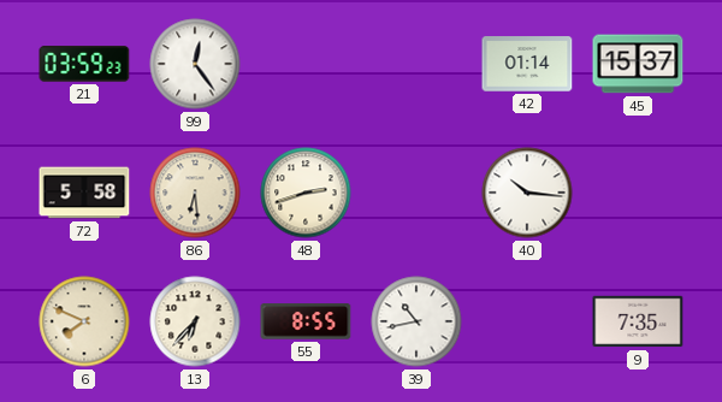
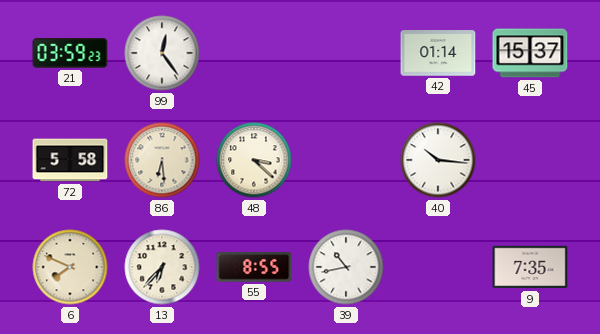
48: 2:42 -> 3:22
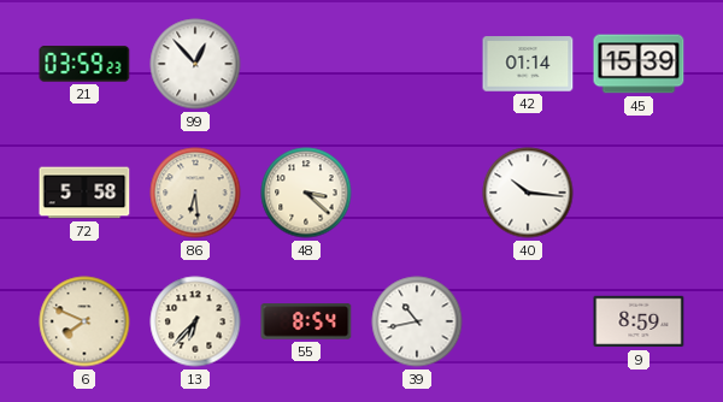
99: 12:24 -> 12:53
45: 15:37 -> 15:39
55: 8:55 -> 8:54
9: 7:35 -> 8:59
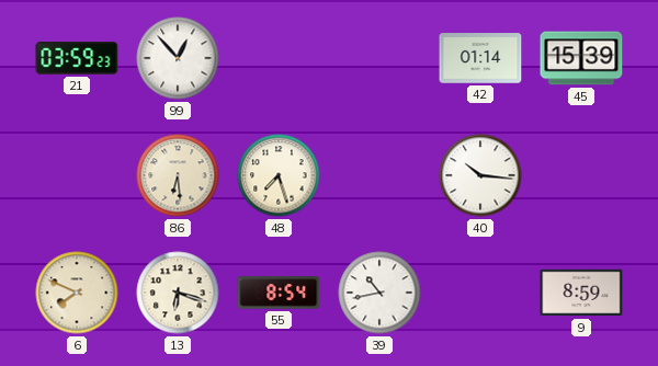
72: 5:58 -> none
48: 3:22 -> 7:27
13: 6:37 -> 6:18
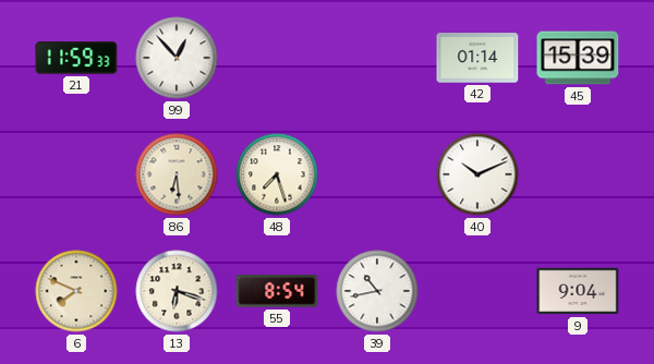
21: 03:59 -> 11:59
40: 10:16 -> 10:11
9: 8:59 -> 9:04
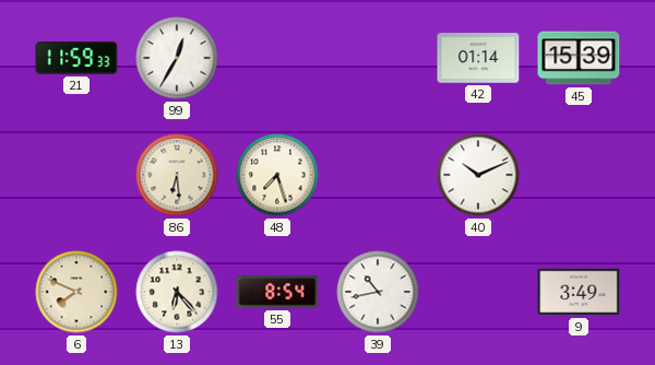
99: 12:53 -> 12:35
13: 6:18 -> 6:23
9: 9:04 -> 3:49
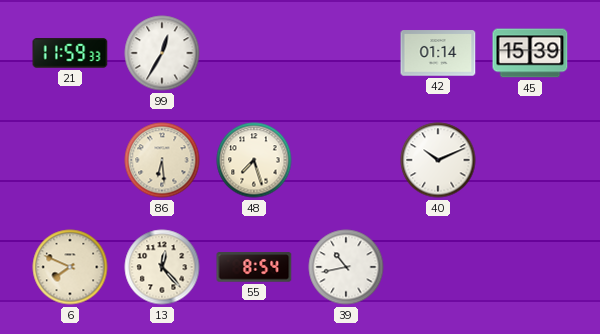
13: 6:23 -> 12:23
9: 3:49 -> none
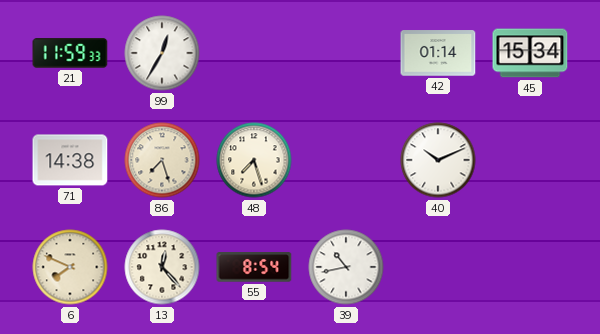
45: 15:39 -> 15:34
71: none -> 14:38
86: 6:29 -> 7:27
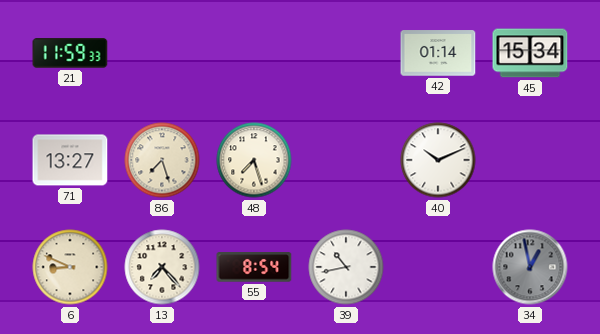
99: 12:35 -> none
71: 14:38 -> 13:27
6: 7:49 -> 8:49
13: 12:23 -> 7:23
34: none -> 12:58
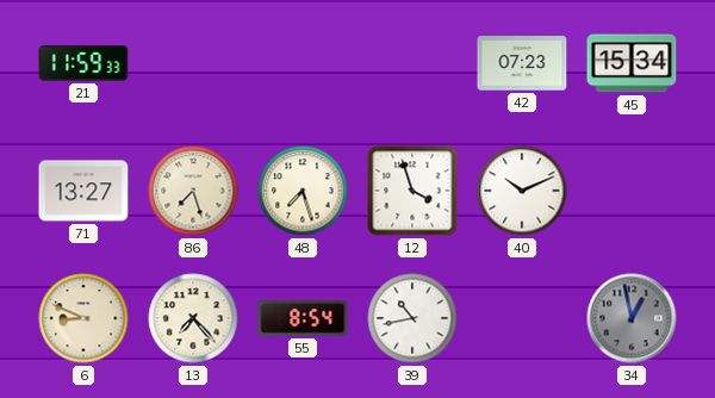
42: 01:14 -> 07:23
12: none -> 3:57
